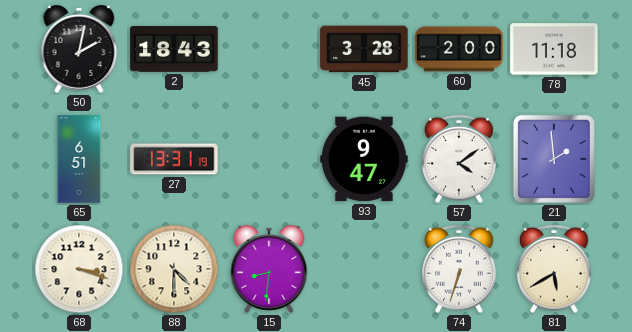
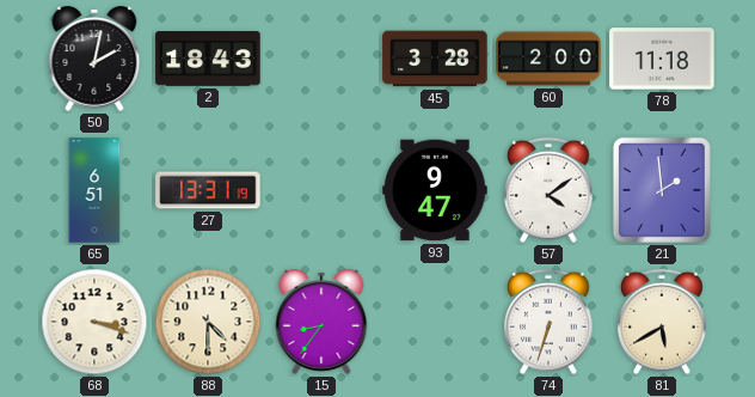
15: 8:31 -> 8:36
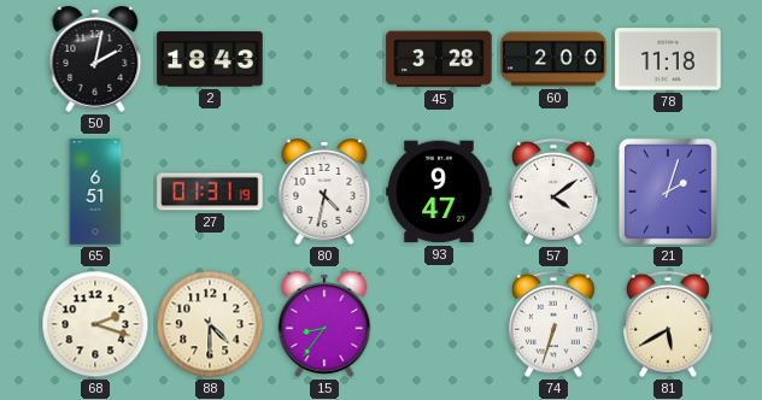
27: 13:31 -> 01:31
80: none -> 4:32
21: 1:59 -> 2:03
68: 3:18 -> 2:18
